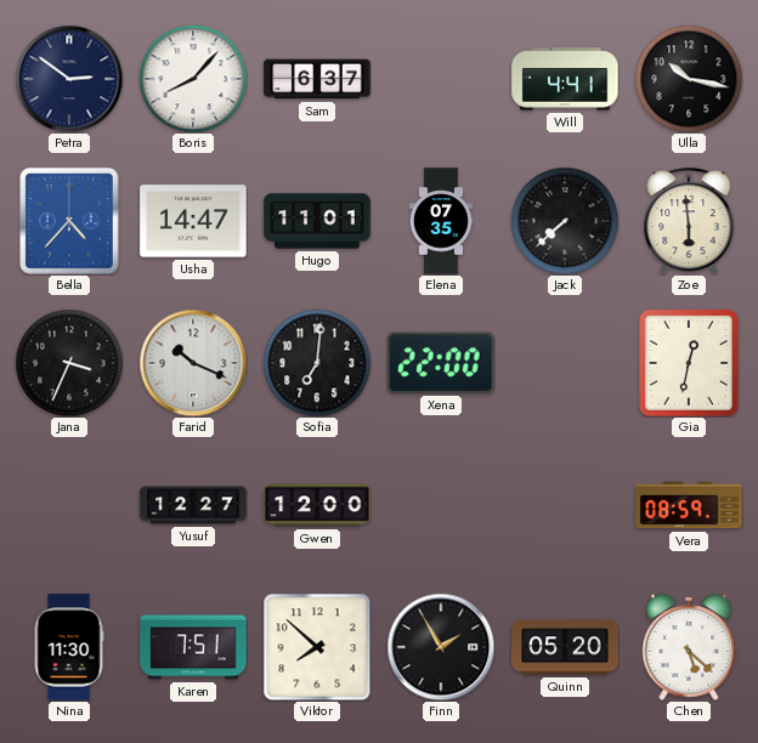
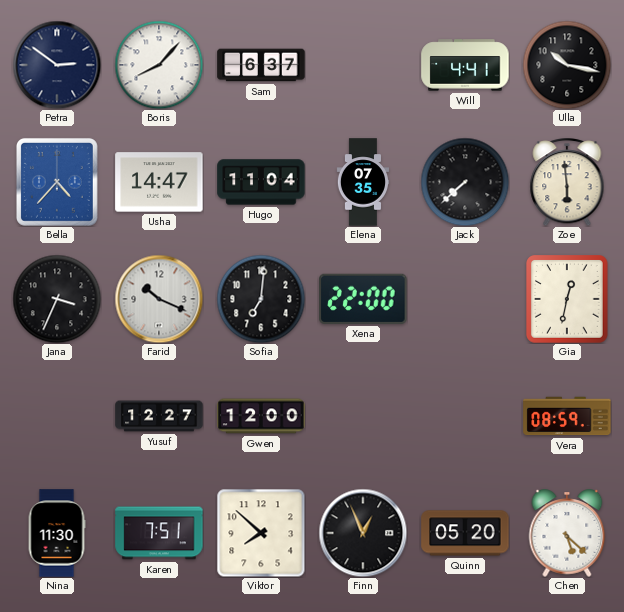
Hugo: 11:01 -> 11:04
Finn: 1:55 -> 12:56
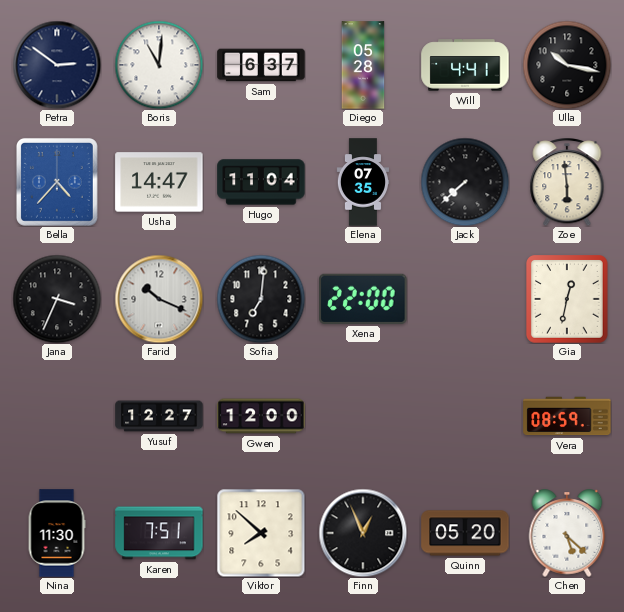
Boris: 8:07 -> 11:01
Diego: none -> 05:28
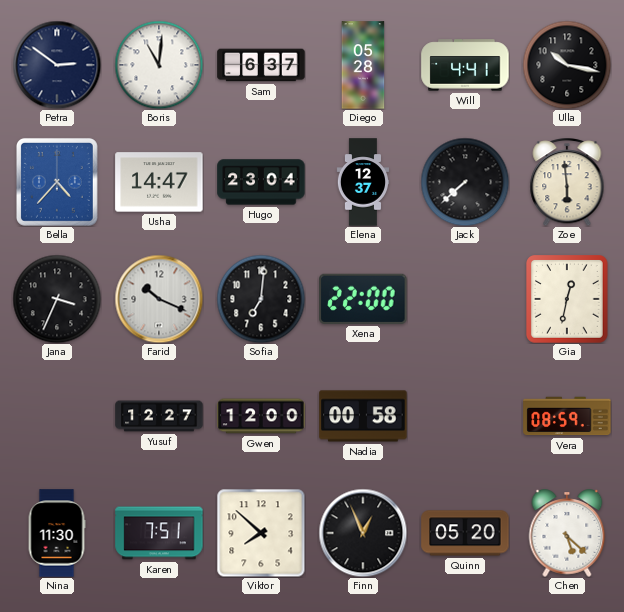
Hugo: 11:04 -> 23:04
Elena: 07:35 -> 12:37
Nadia: none -> 00:58
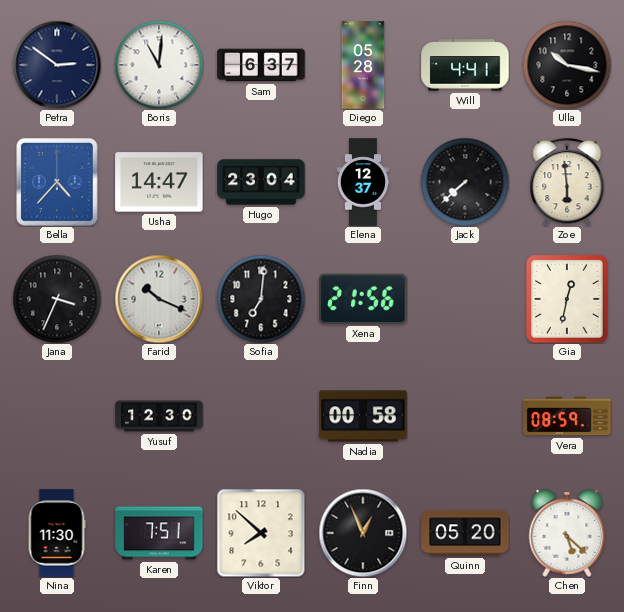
Xena: 22:00 -> 21:56
Yusuf: 12:27 -> 12:30
Gwen: 12:00 -> none
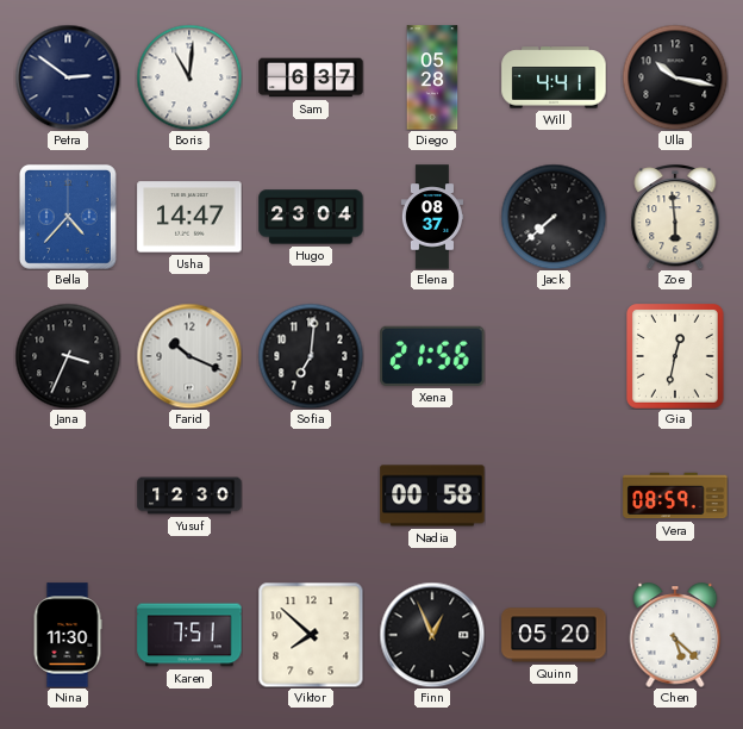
Elena: 12:37 -> 08:37
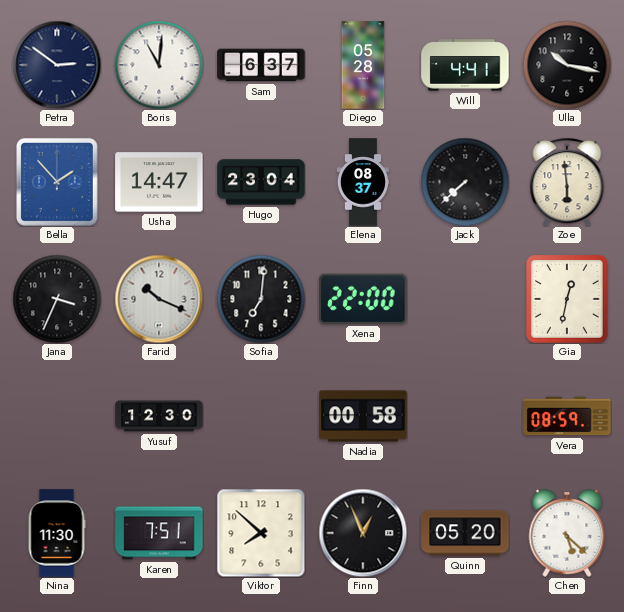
Bella: 4:37 -> 1:53
Xena: 21:56 -> 22:00
